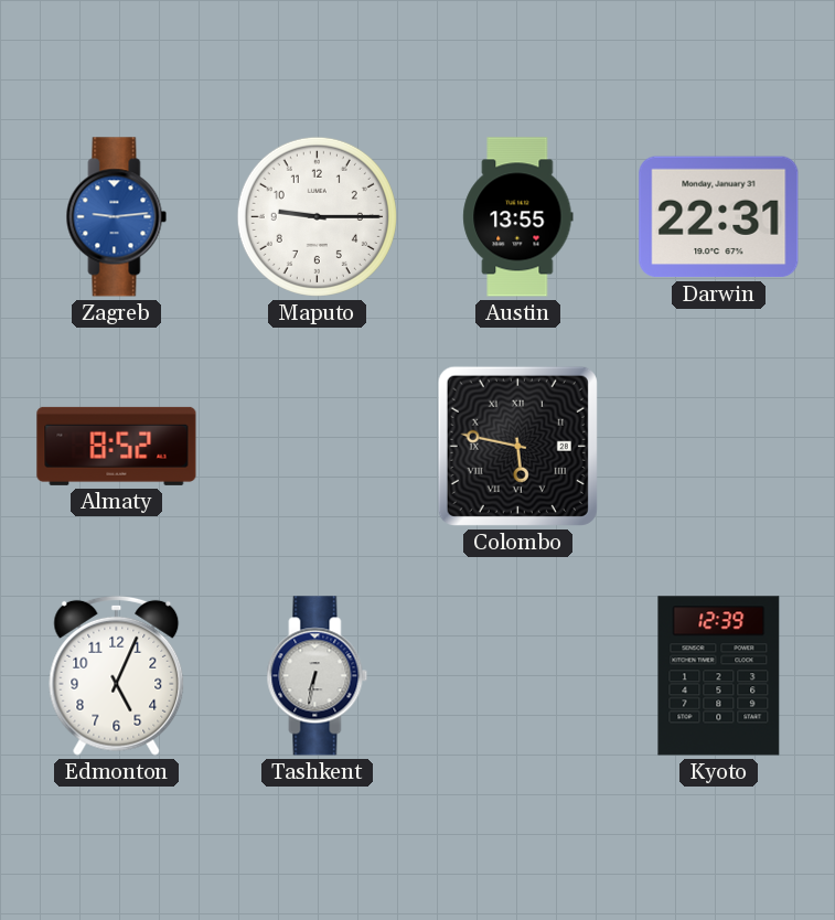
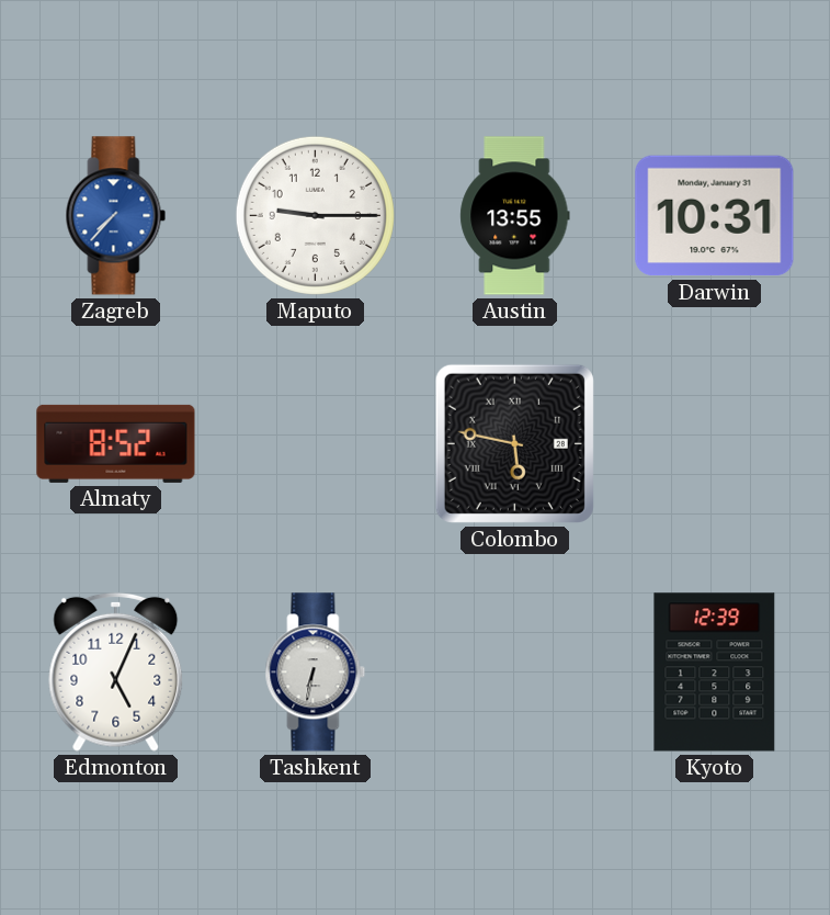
Zagreb: 9:14 -> 7:37
Darwin: 22:31 -> 10:31
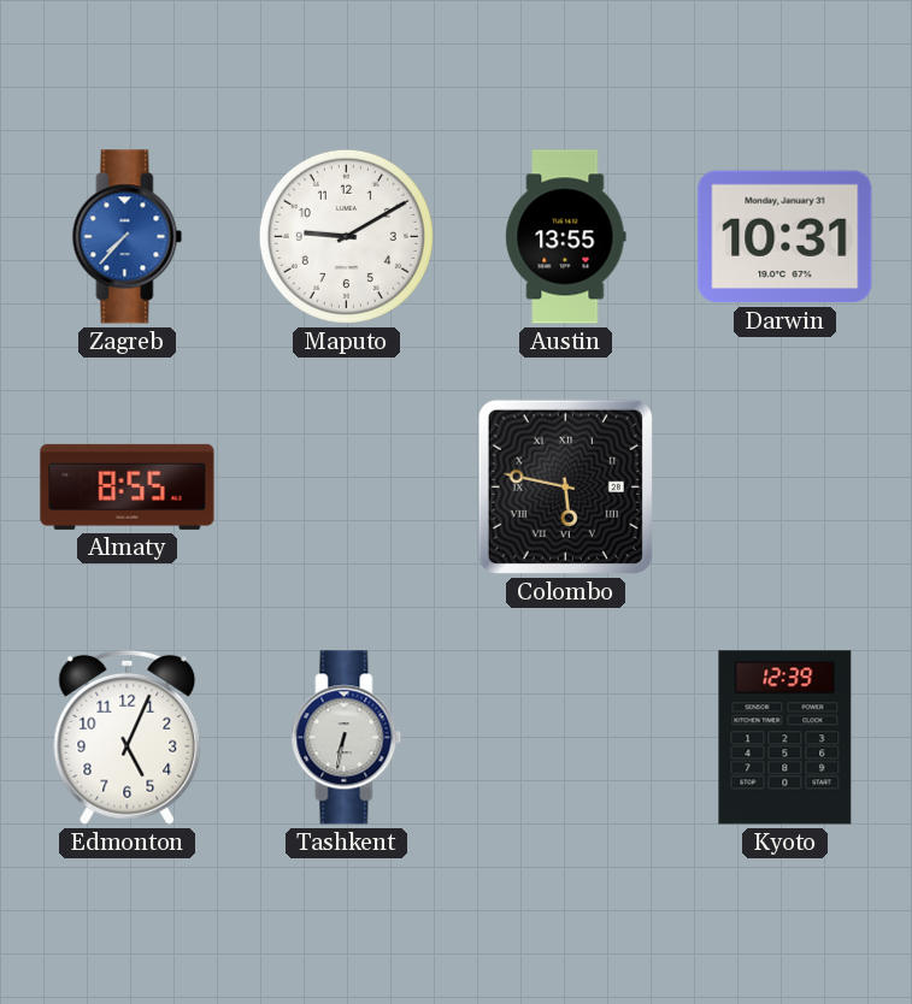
Maputo: 9:15 -> 9:10
Almaty: 8:52 -> 8:55
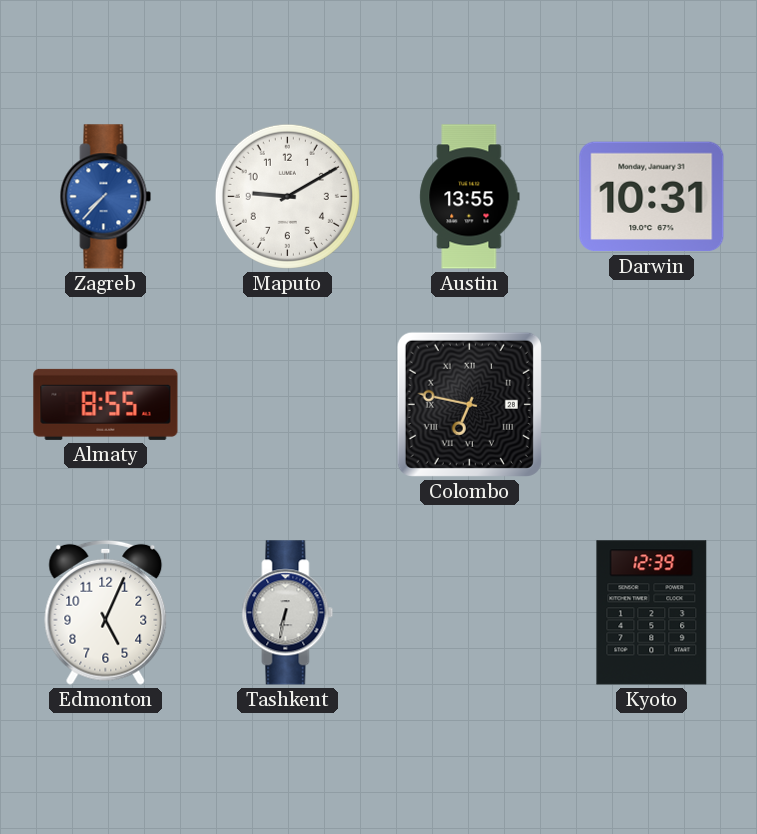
Colombo: 5:47 -> 6:47
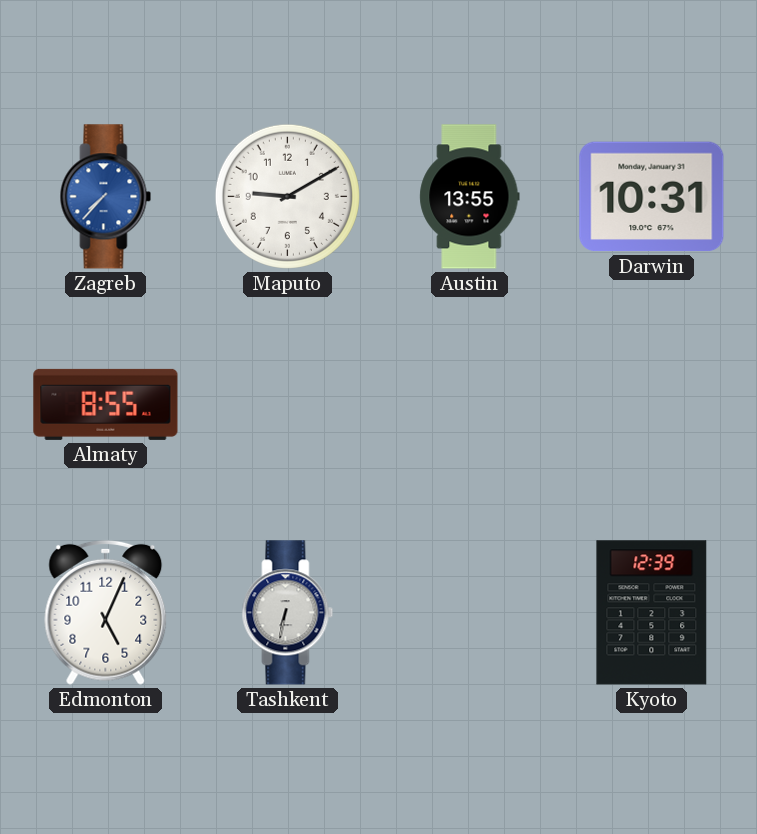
Colombo: 6:47 -> none
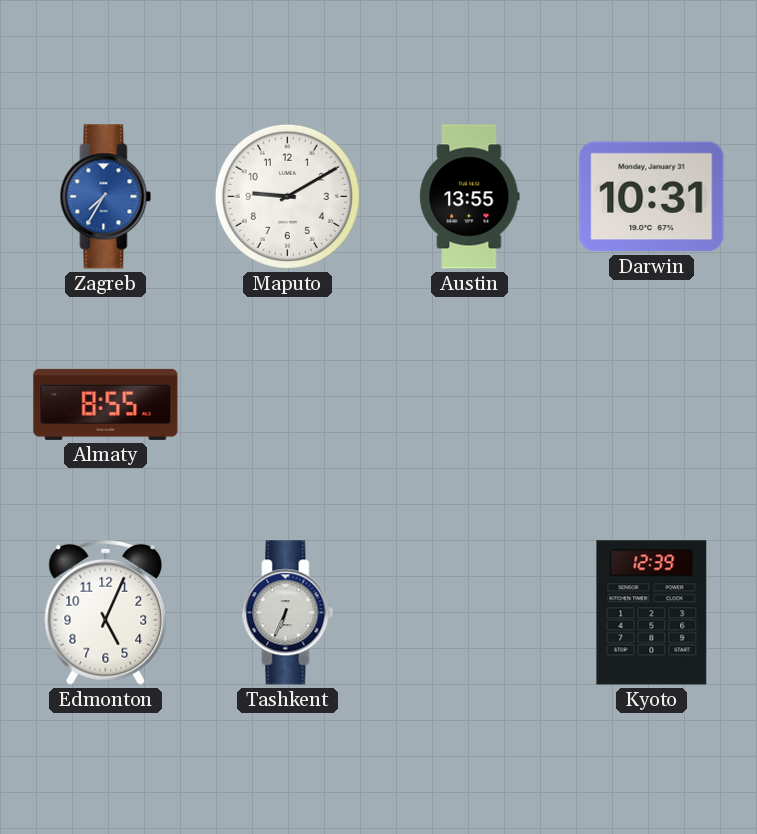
Zagreb: 7:37 -> 7:35
Tashkent: 6:32 -> 6:34
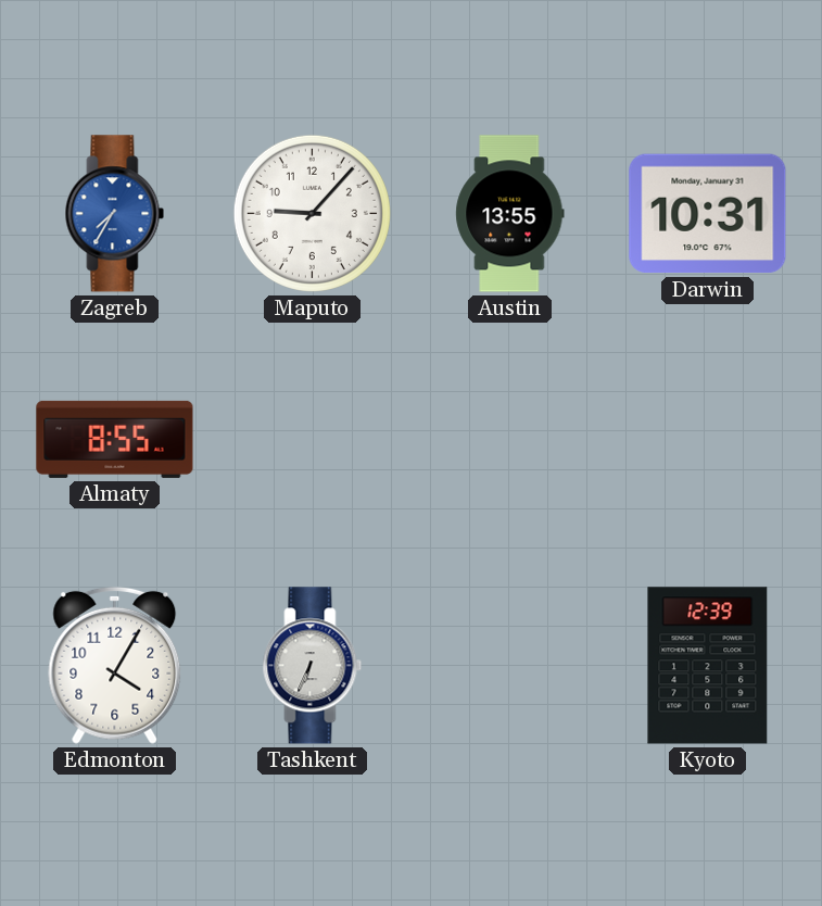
Maputo: 9:10 -> 9:07
Edmonton: 5:04 -> 4:05
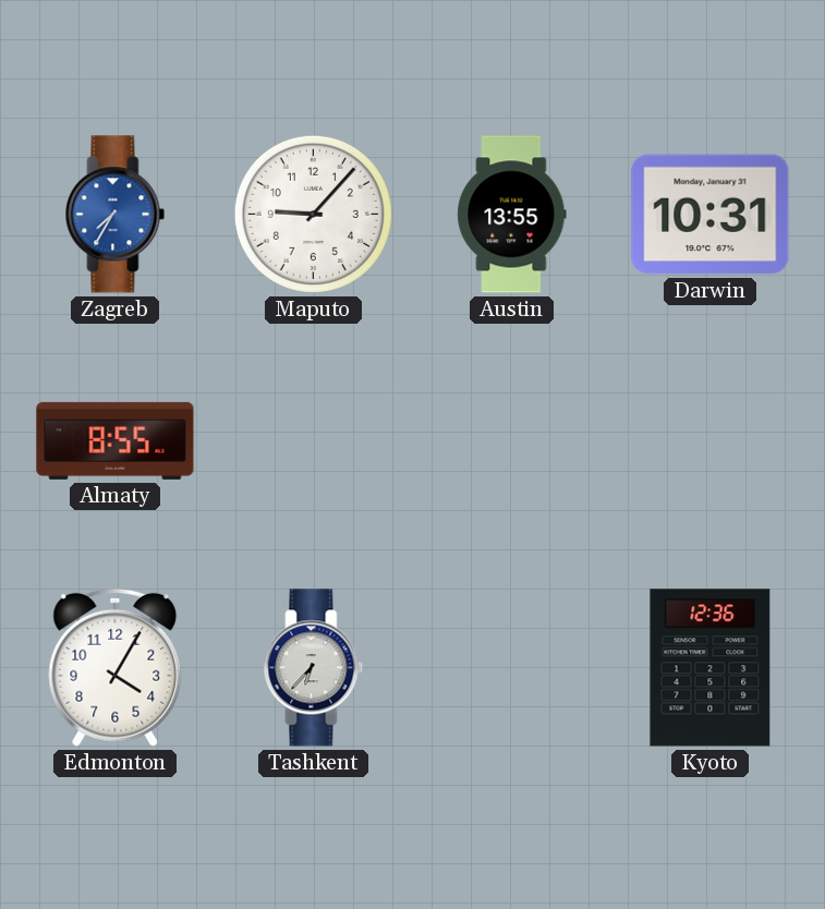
Tashkent: 6:34 -> 6:37
Kyoto: 12:39 -> 12:36
